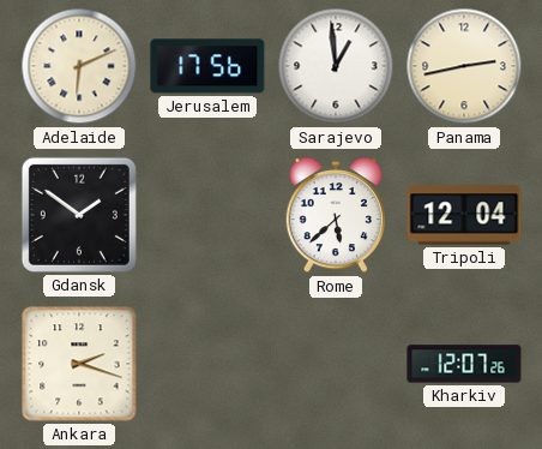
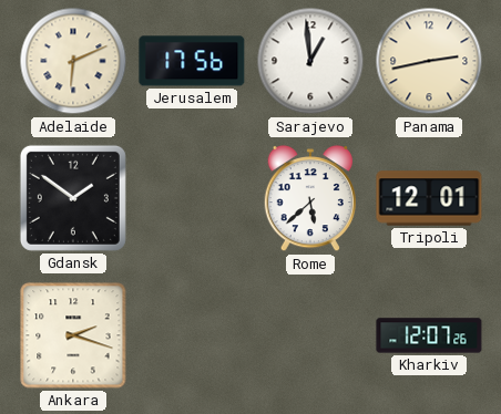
Tripoli: 12:04 -> 12:01
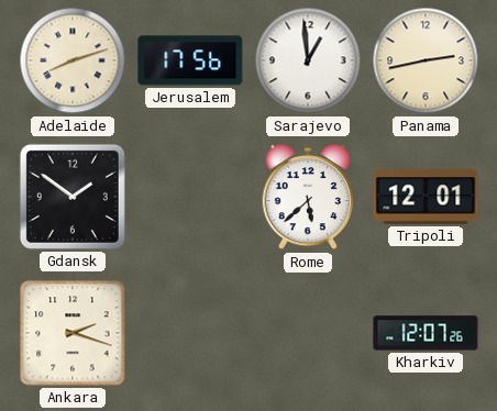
Adelaide: 6:11 -> 8:12
